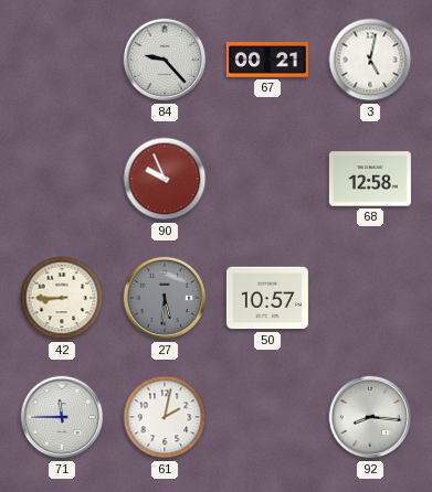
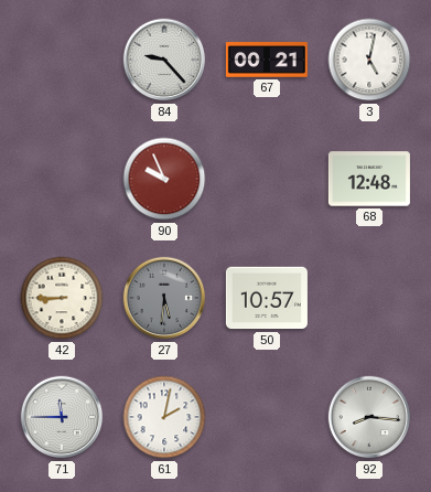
68: 12:58 -> 12:48
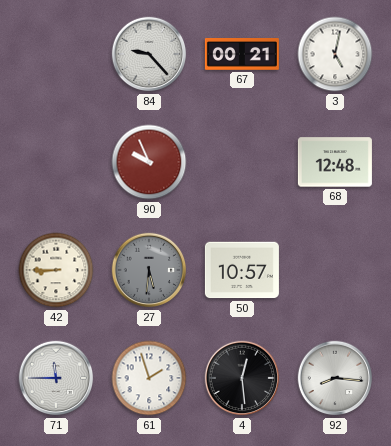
61: 2:02 -> 1:57
4: none -> 12:29
